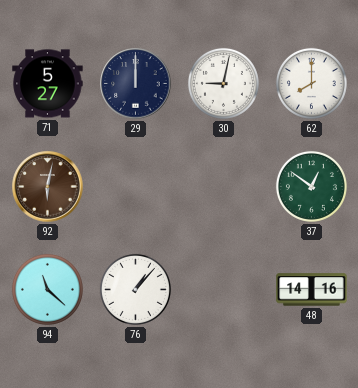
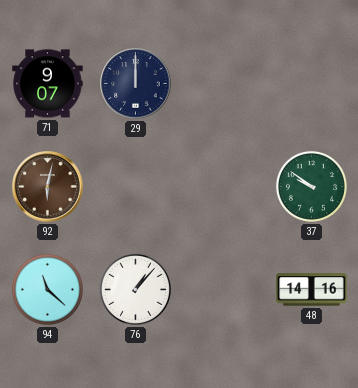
71: 5:27 -> 9:07
30: 9:02 -> none
62: 8:00 -> none
37: 12:51 -> 9:51
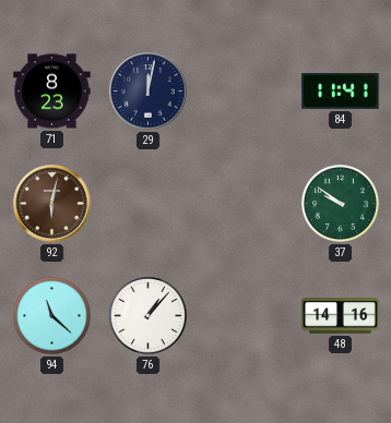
71: 9:07 -> 8:23
29: 12:00 -> 12:02
84: none -> 11:41
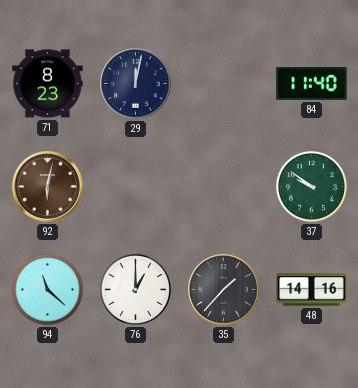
84: 11:41 -> 11:40
76: 1:07 -> 1:00
35: none -> 1:37
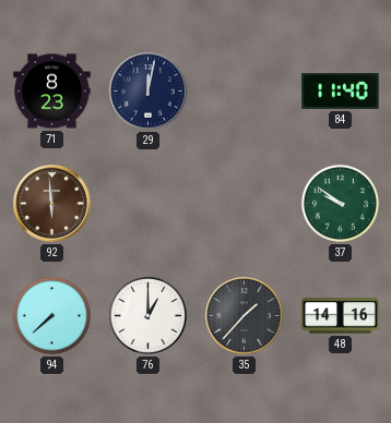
92: 6:02 -> 5:59
94: 11:22 -> 7:38
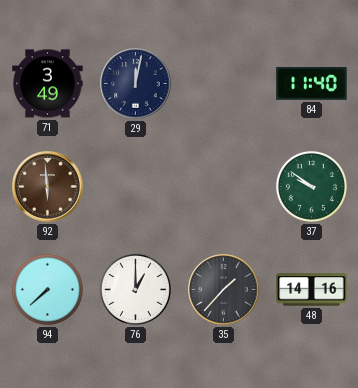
71: 8:23 -> 3:49
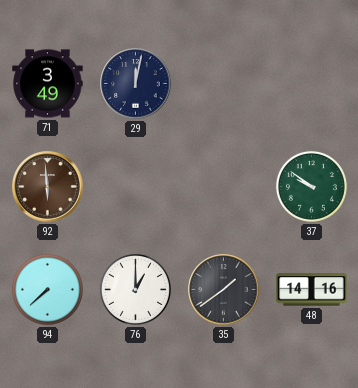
84: 11:40 -> none
35: 1:37 -> 1:39
